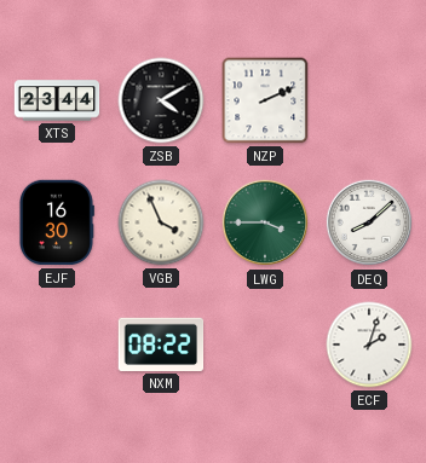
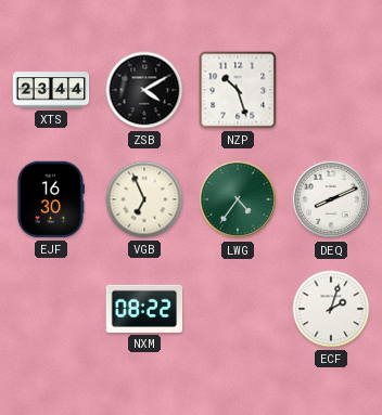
NZP: 2:11 -> 10:27
VGB: 3:56 -> 6:56
LWG: 3:45 -> 4:36
DEQ: 8:08 -> 8:11
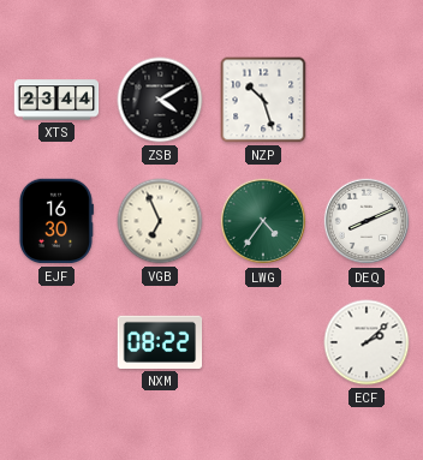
ECF: 2:03 -> 2:08
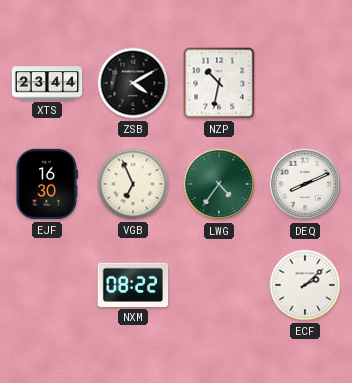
NZP: 10:27 -> 10:32
